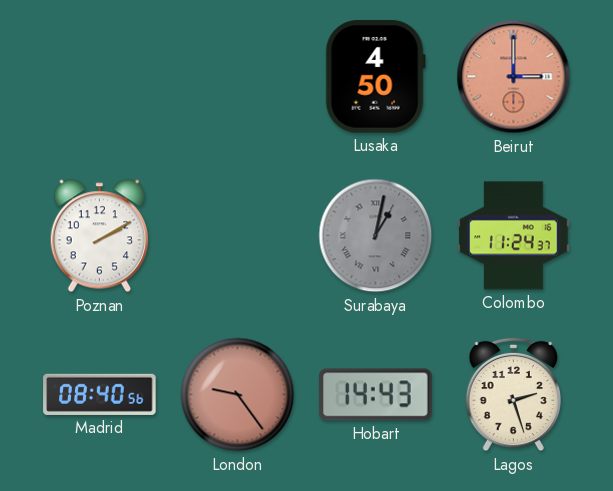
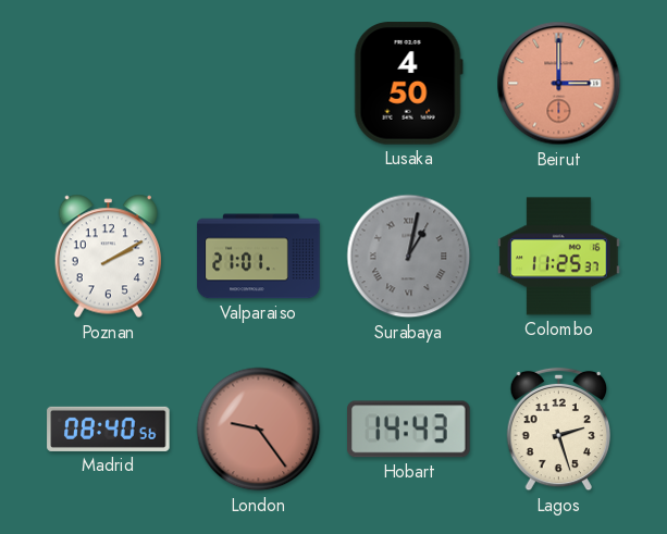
Valparaiso: none -> 21:01
Colombo: 11:24 -> 11:25
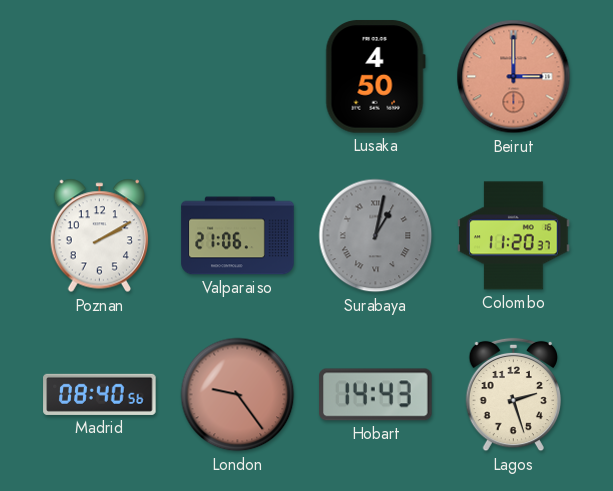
Valparaiso: 21:01 -> 21:06
Colombo: 11:25 -> 11:20
